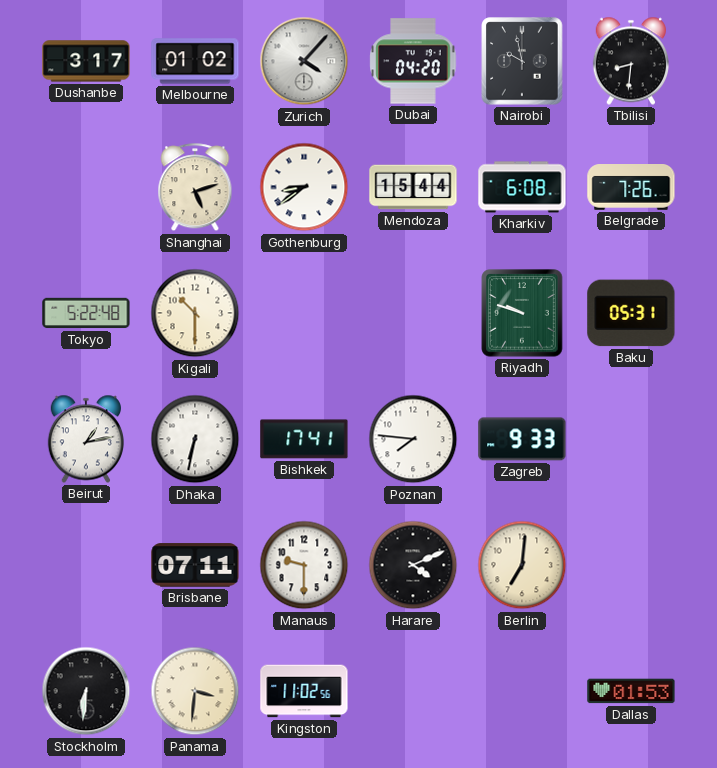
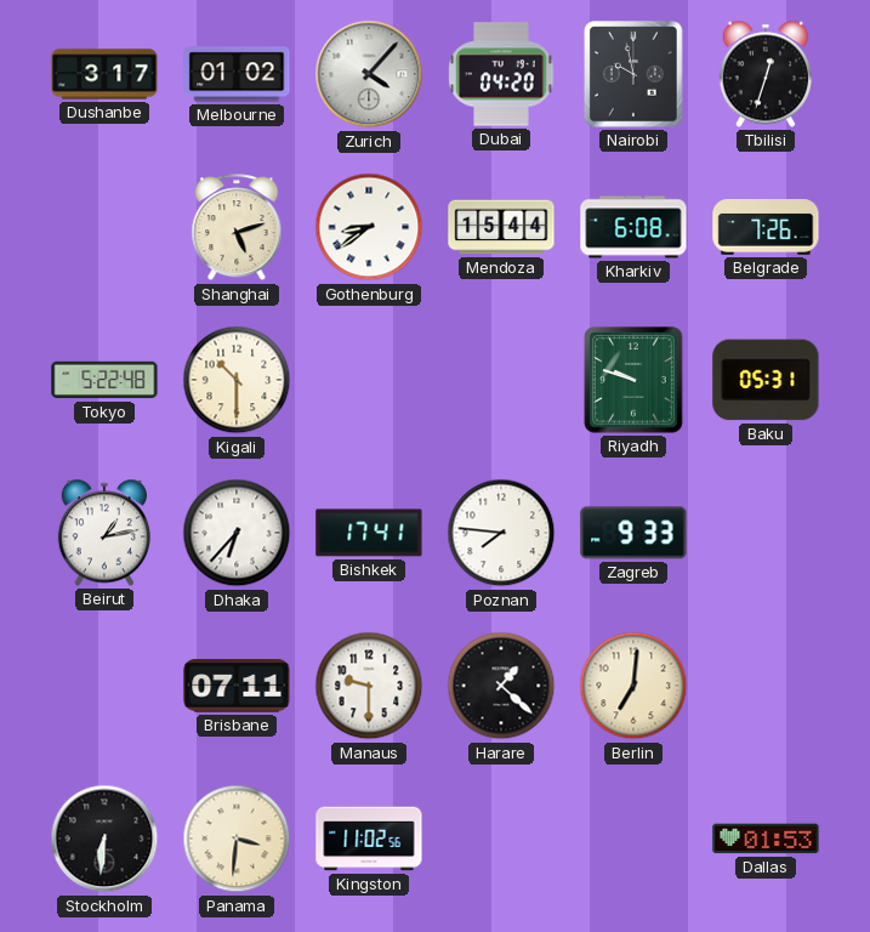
Tbilisi: 8:31 -> 12:33
Dhaka: 6:32 -> 6:37
Harare: 4:11 -> 1:22
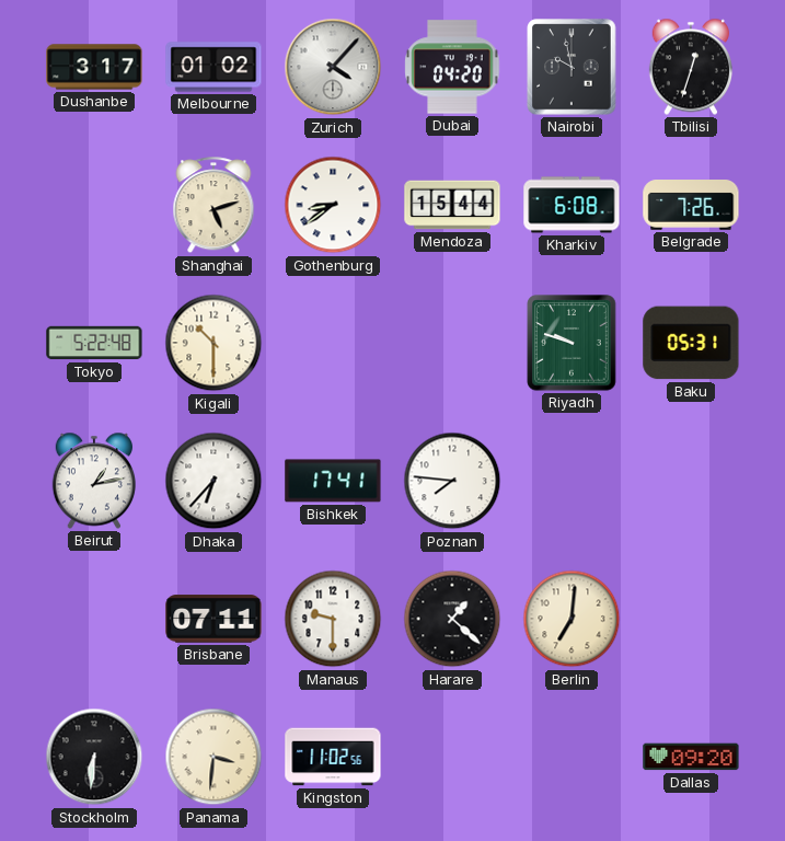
Zagreb: 9:33 -> none
Dallas: 01:53 -> 09:20
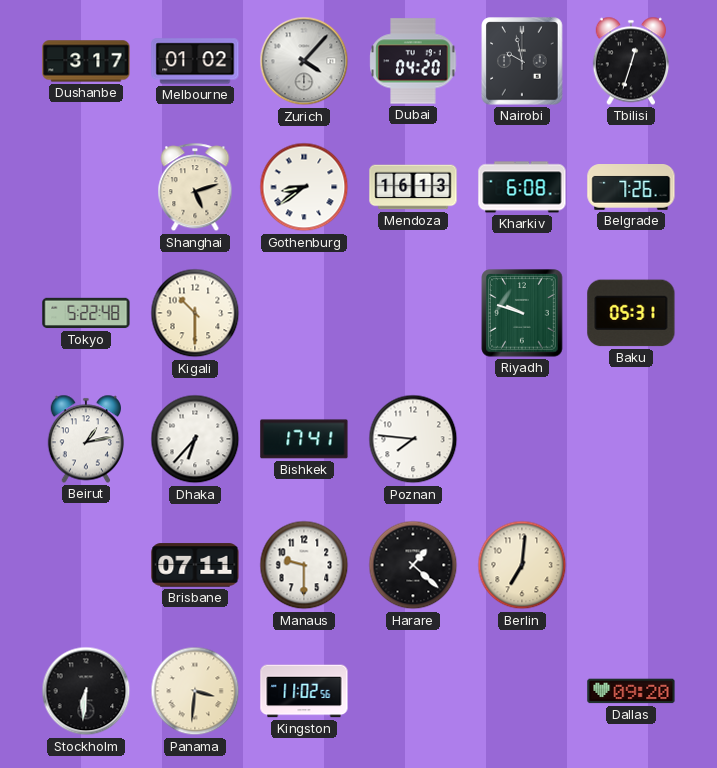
Mendoza: 15:44 -> 16:13
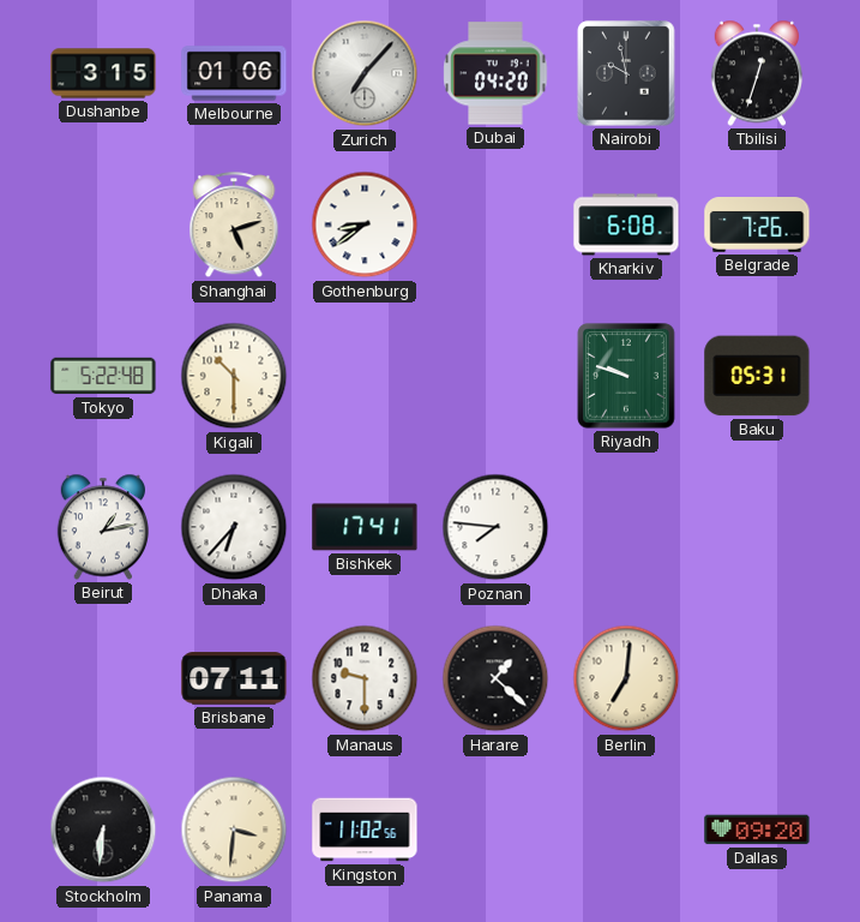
Dushanbe: 3:17 -> 3:15
Melbourne: 01:02 -> 01:06
Zurich: 4:07 -> 7:07
Mendoza: 16:13 -> none
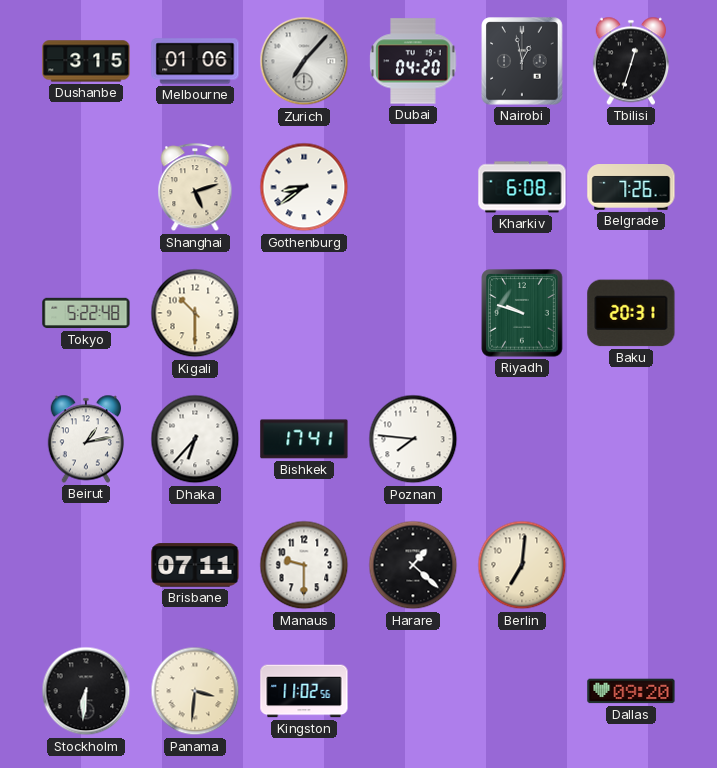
Nairobi: 9:58 -> 12:58
Baku: 05:31 -> 20:31
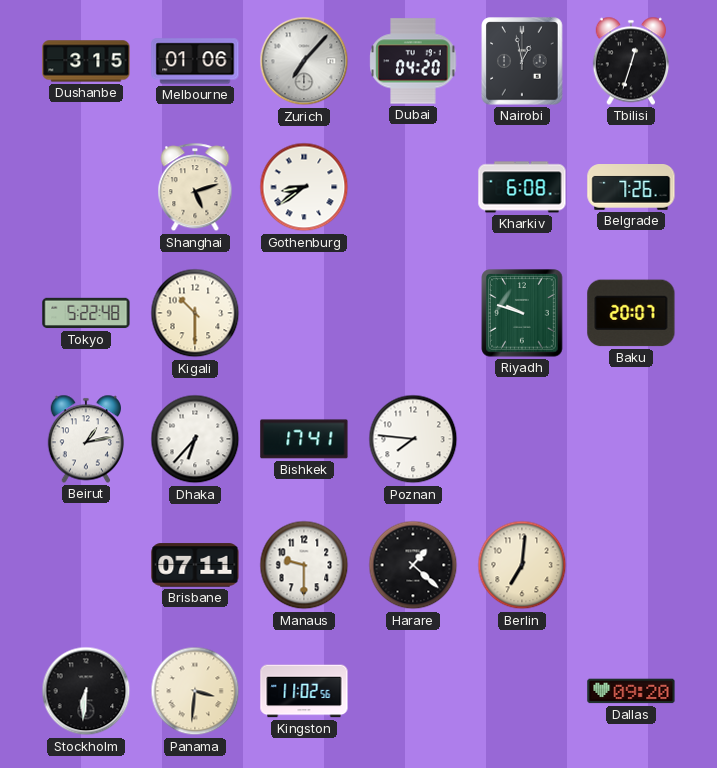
Baku: 20:31 -> 20:07
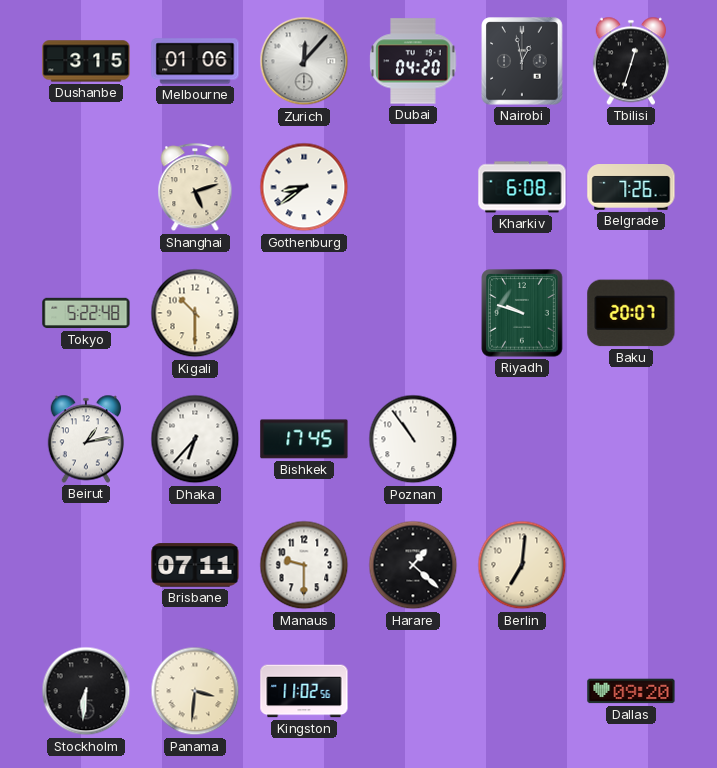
Zurich: 7:07 -> 12:07
Bishkek: 17:41 -> 17:45
Poznan: 7:46 -> 10:54
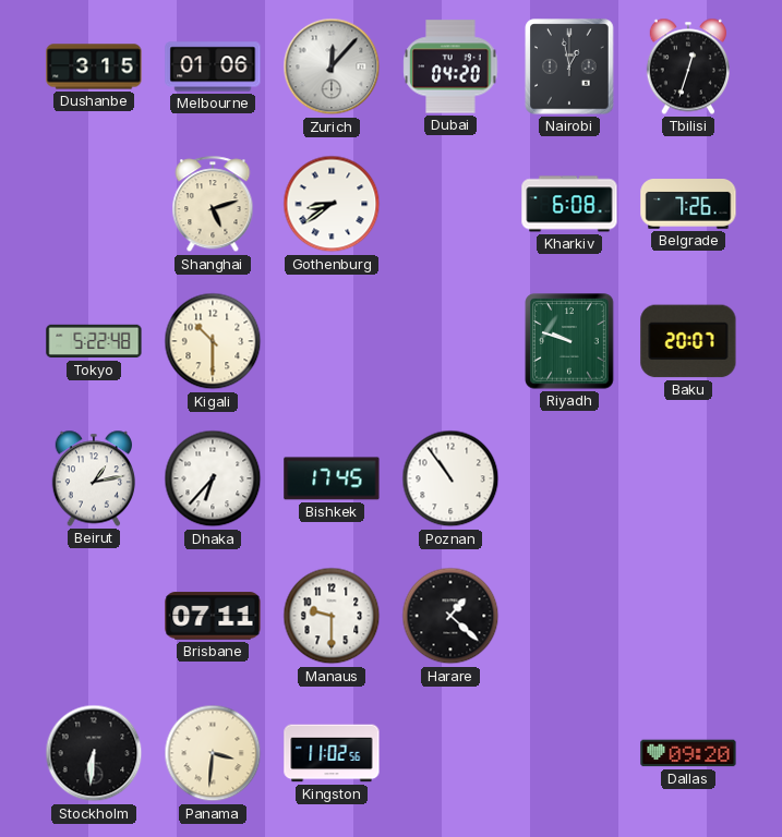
Berlin: 7:01 -> none
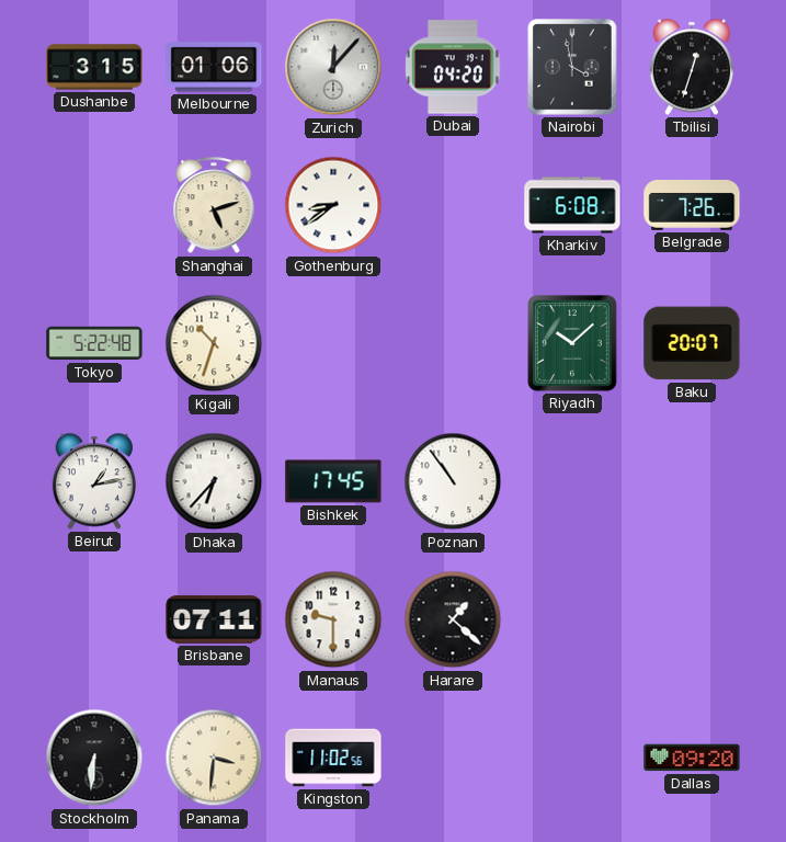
Nairobi: 12:58 -> 3:58
Kigali: 10:30 -> 10:33
Riyadh: 9:48 -> 10:08
